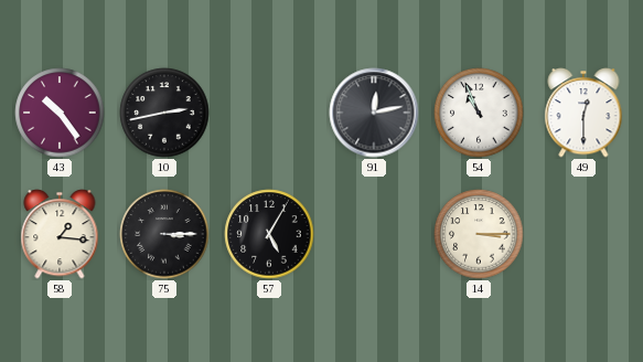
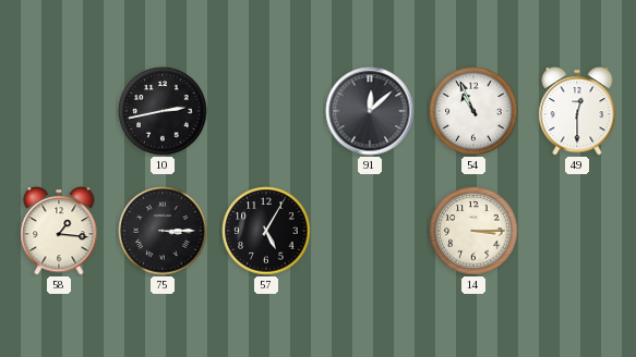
43: 10:24 -> none
91: 12:13 -> 12:08
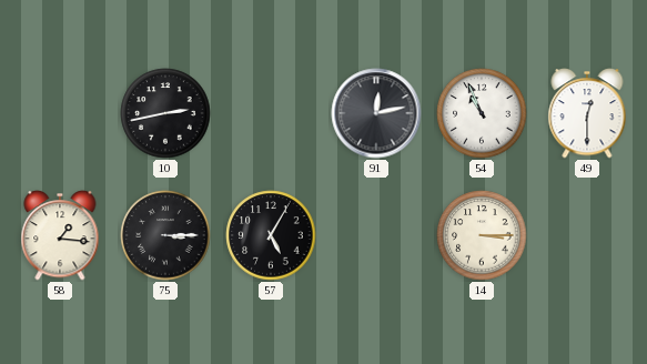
91: 12:08 -> 12:13
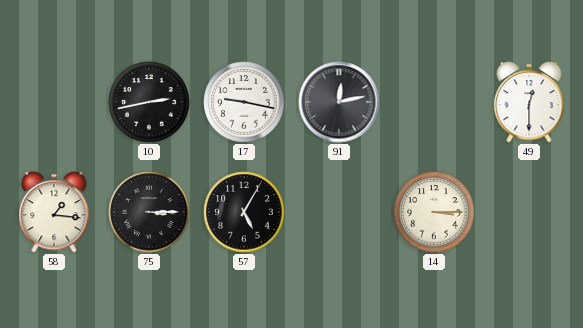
17: none -> 9:17
54: 10:56 -> none
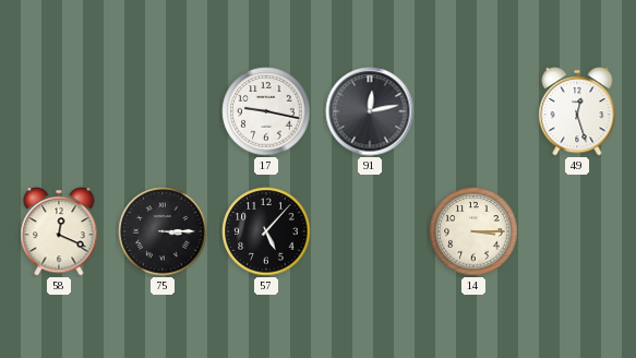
10: 2:43 -> none
49: 12:30 -> 12:27
58: 1:16 -> 12:19
57: 5:05 -> 5:07
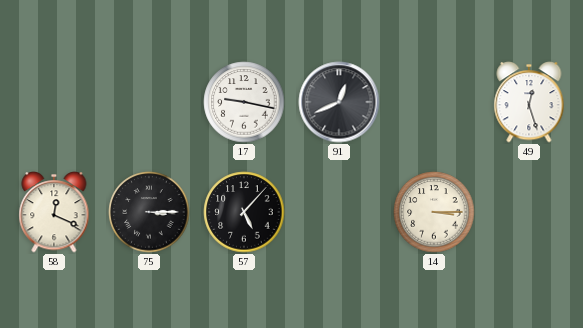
91: 12:13 -> 12:41
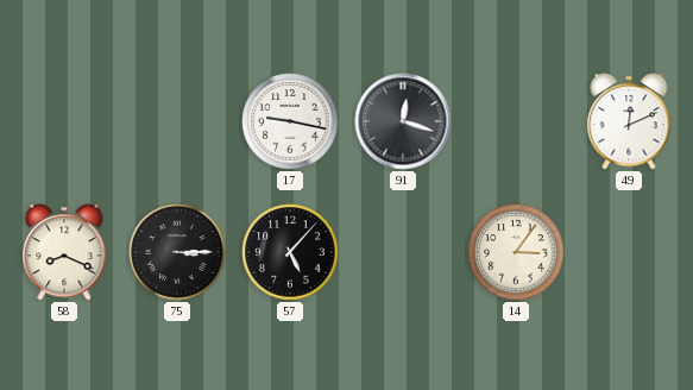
91: 12:41 -> 12:18
49: 12:27 -> 12:11
58: 12:19 -> 8:19
14: 3:15 -> 3:06
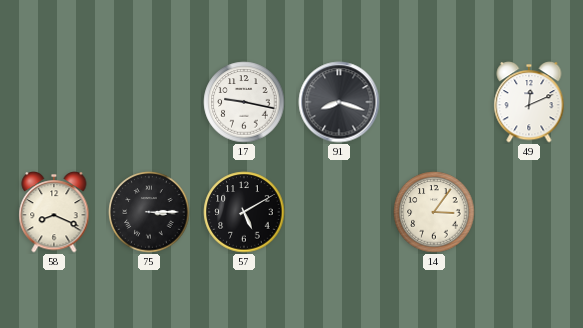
91: 12:18 -> 8:18
57: 5:07 -> 5:10
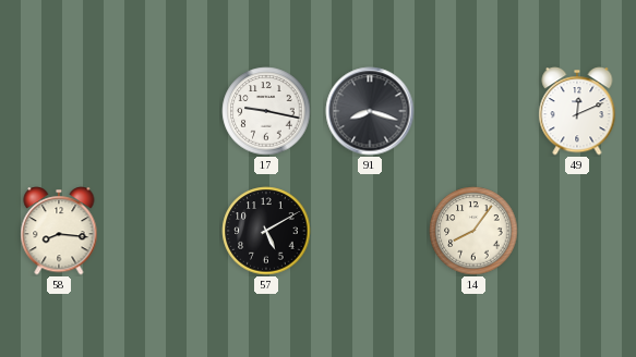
58: 8:19 -> 8:16
75: 3:15 -> none
14: 3:06 -> 8:06
